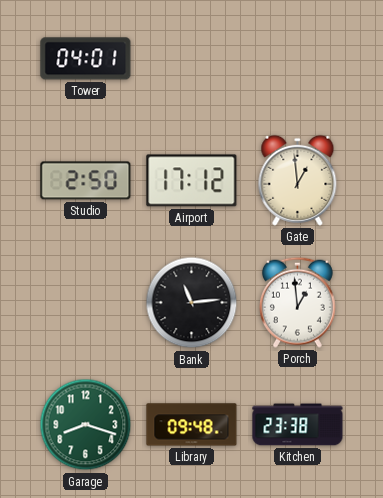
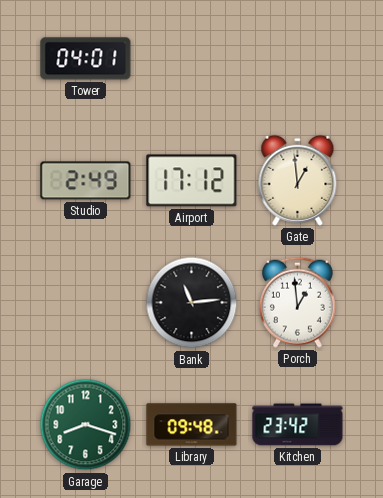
Studio: 2:50 -> 2:49
Kitchen: 23:38 -> 23:42
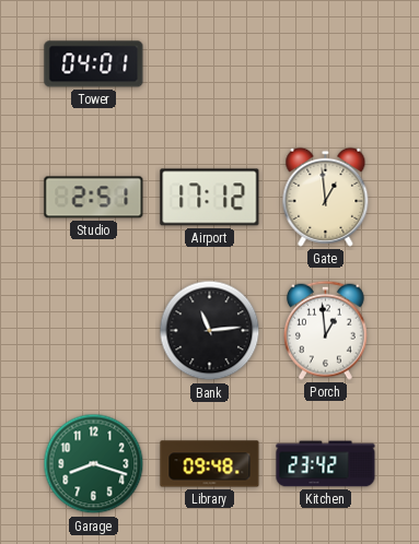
Studio: 2:49 -> 2:51
